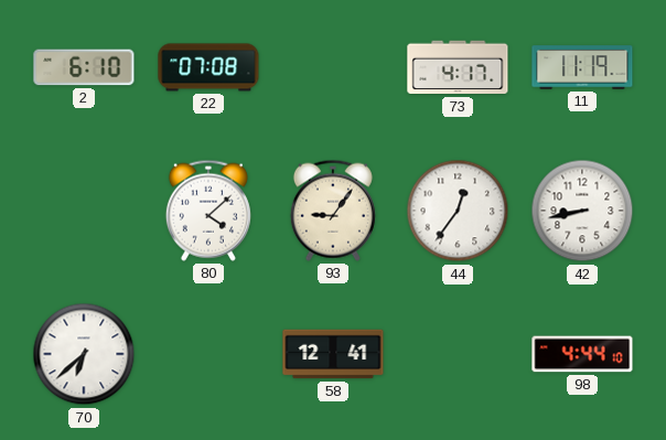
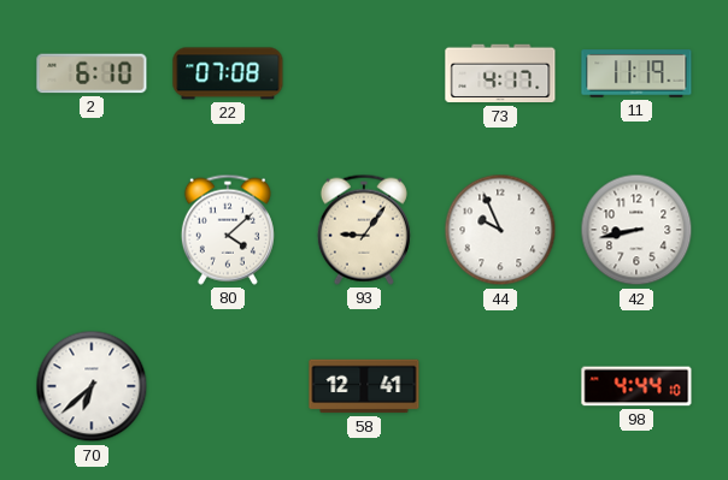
44: 12:36 -> 9:56
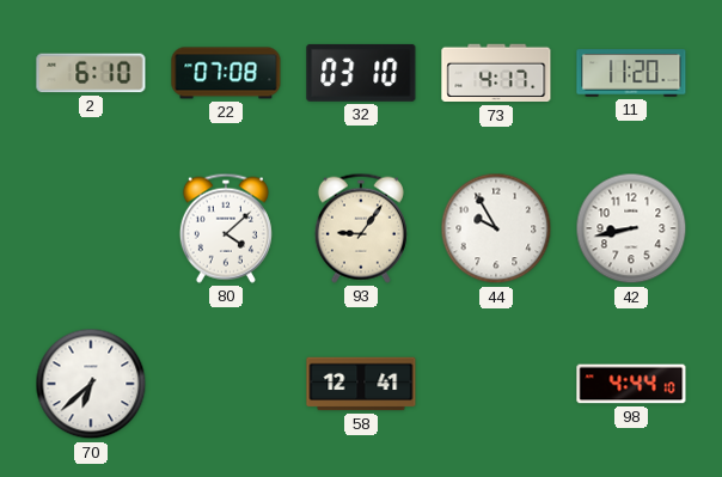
32: none -> 03:10
11: 11:19 -> 11:20
44: 9:56 -> 9:55
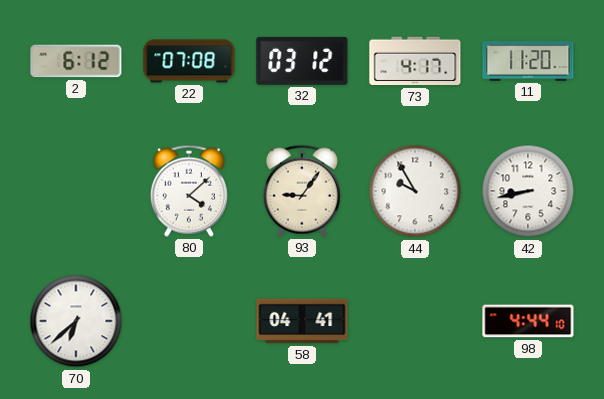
2: 6:10 -> 6:12
32: 03:10 -> 03:12
58: 12:41 -> 04:41
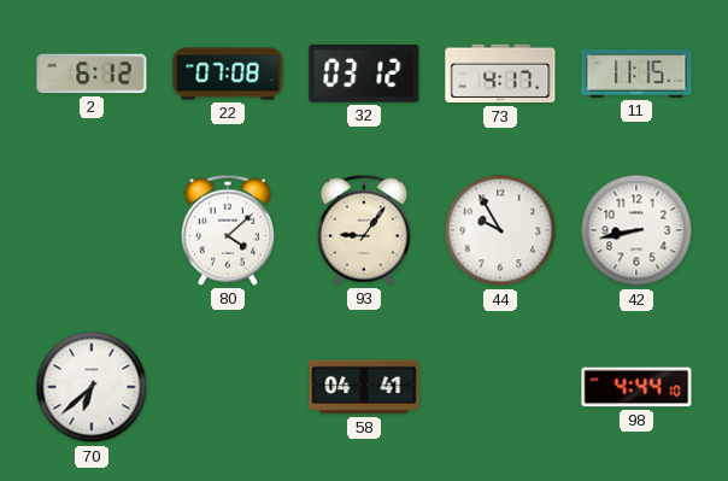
11: 11:20 -> 11:15
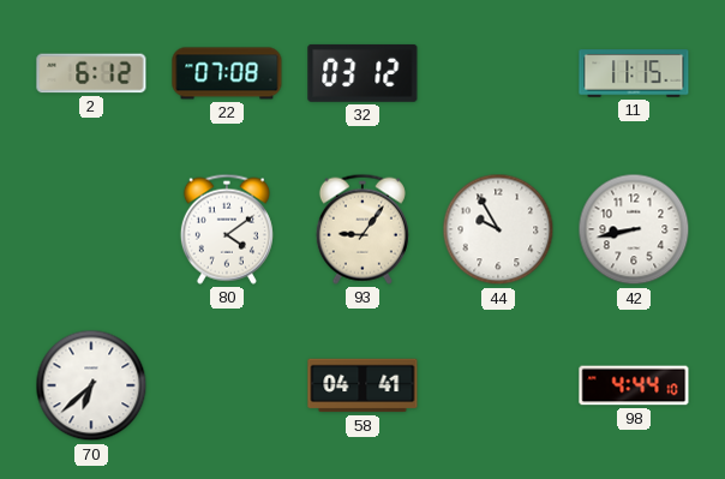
73: 4:17 -> none
80: 4:08 -> 4:09
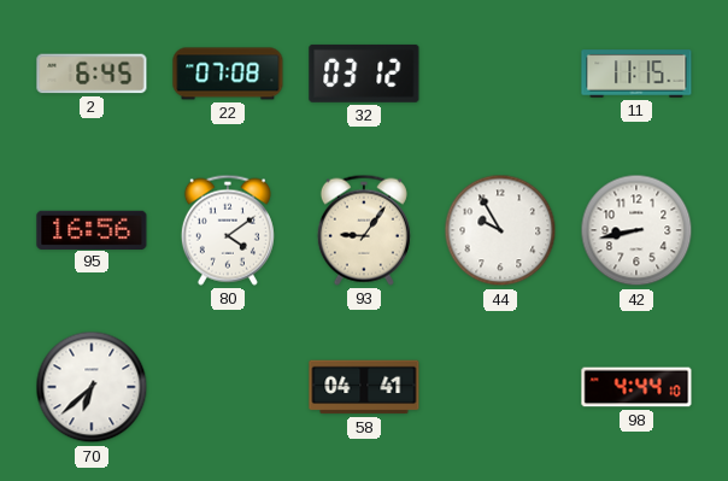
2: 6:12 -> 6:45
95: none -> 16:56
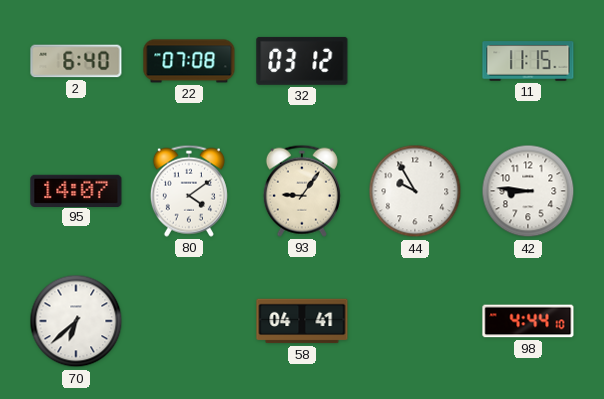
2: 6:45 -> 6:40
95: 16:56 -> 14:07
42: 8:43 -> 8:46
